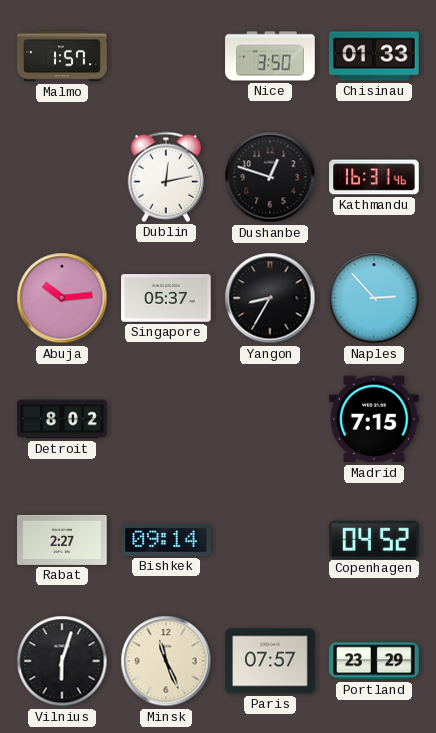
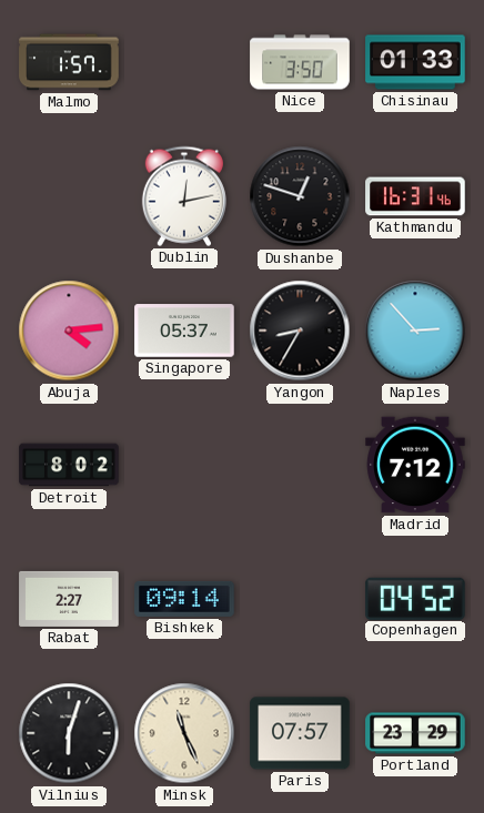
Abuja: 10:14 -> 4:14
Madrid: 7:15 -> 7:12
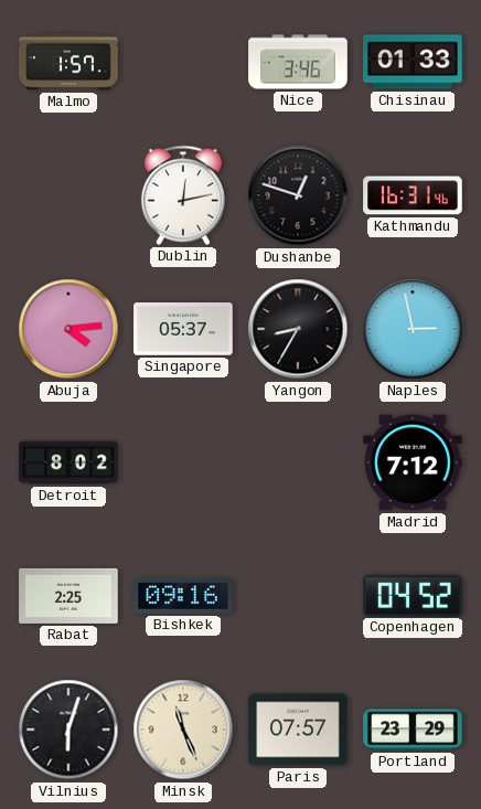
Nice: 3:50 -> 3:46
Naples: 2:53 -> 2:58
Rabat: 2:27 -> 2:25
Bishkek: 09:14 -> 09:16
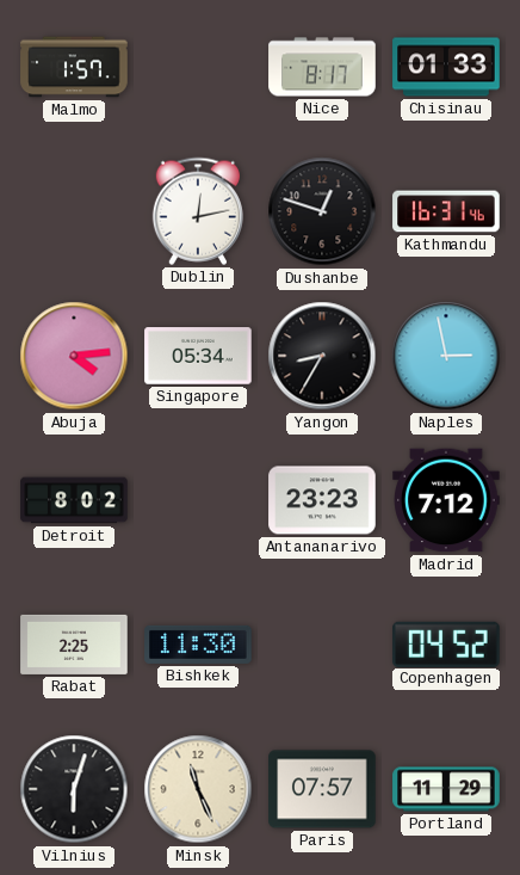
Nice: 3:46 -> 8:17
Singapore: 05:37 -> 05:34
Antananarivo: none -> 23:23
Bishkek: 09:16 -> 11:30
Portland: 23:29 -> 11:29
